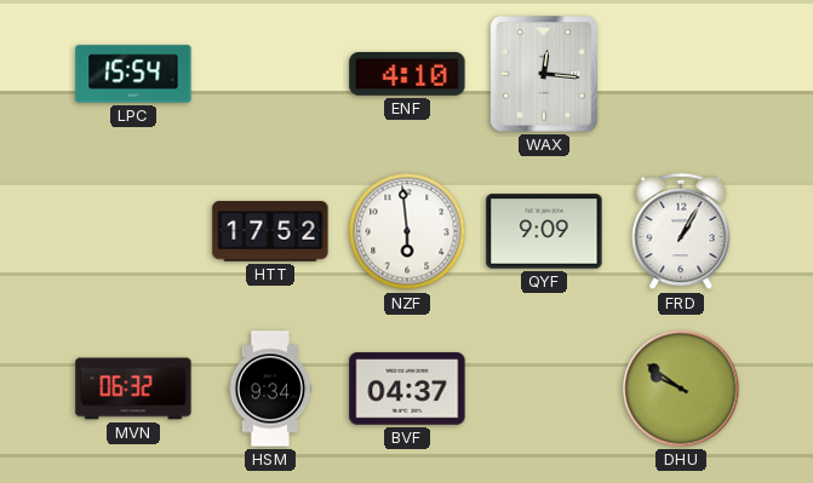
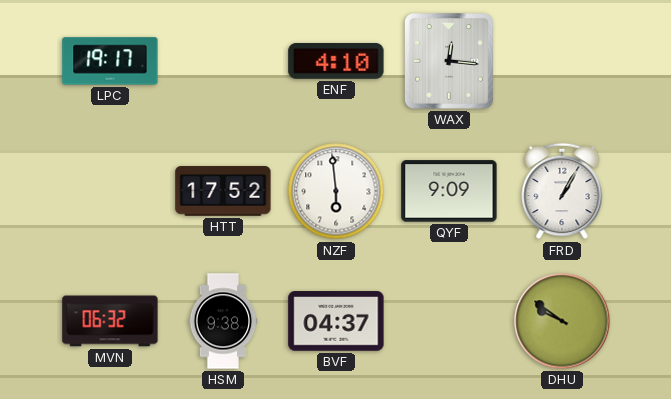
LPC: 15:54 -> 19:17
HSM: 9:34 -> 9:38
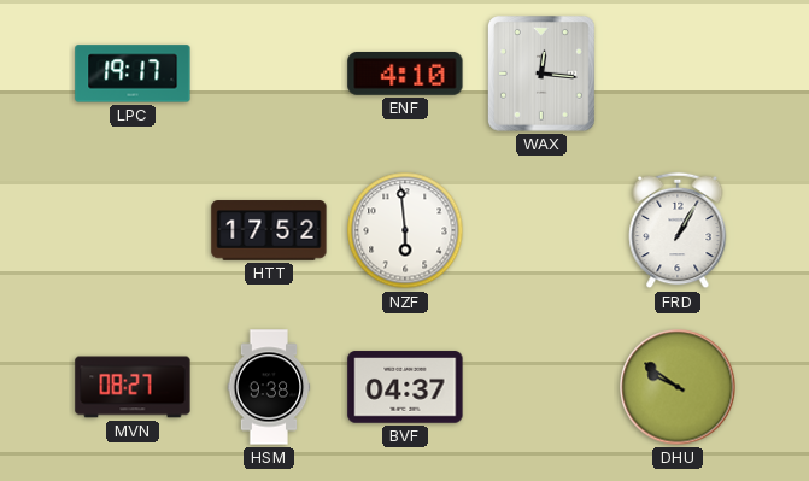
QYF: 9:09 -> none
MVN: 06:32 -> 08:27
